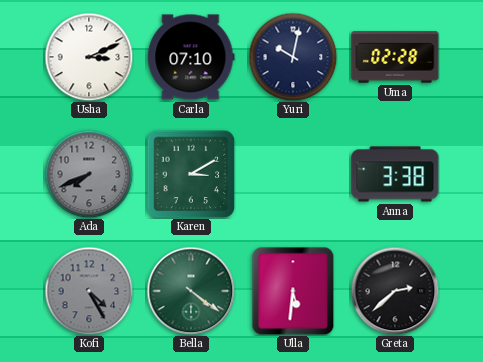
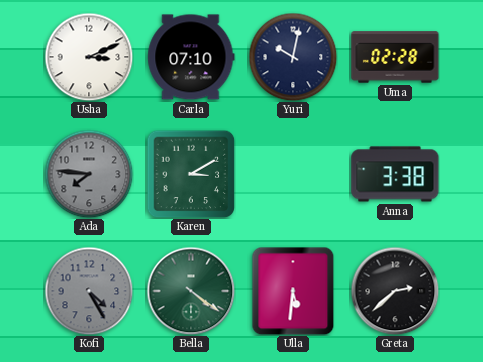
Ada: 7:41 -> 7:46
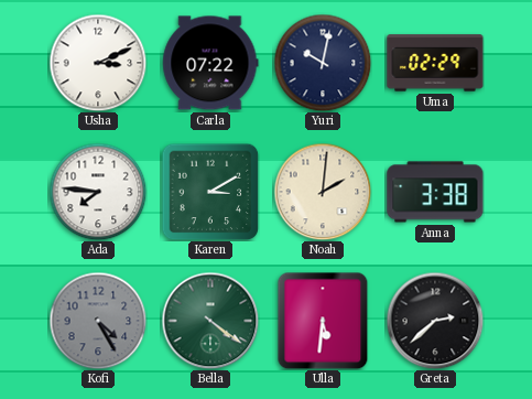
Carla: 07:10 -> 07:22
Uma: 02:28 -> 02:29
Ada dial: grey -> white
Noah: none -> 2:01
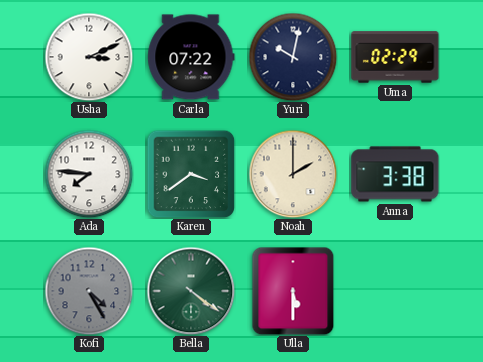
Karen: 3:10 -> 3:39
Noah: 2:01 -> 2:00
Ulla: 5:31 -> 5:30
Greta: 2:38 -> none
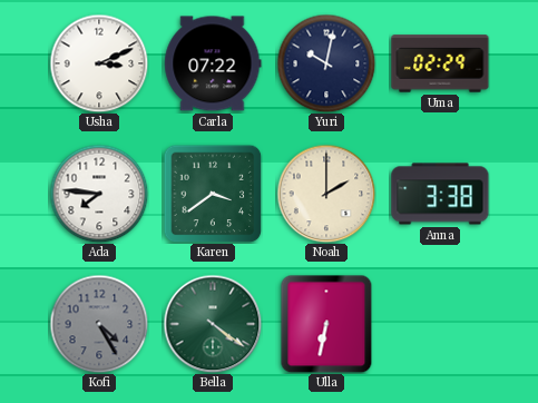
Ulla: 5:30 -> 6:32
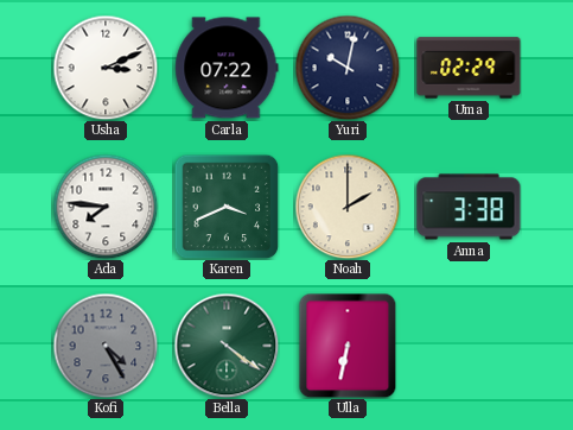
Karen: 3:39 -> 3:41
